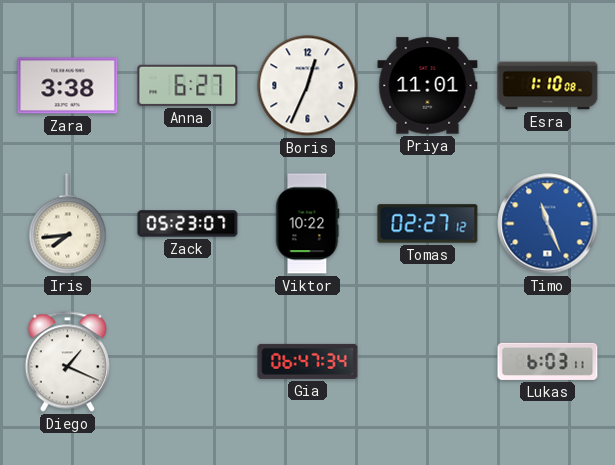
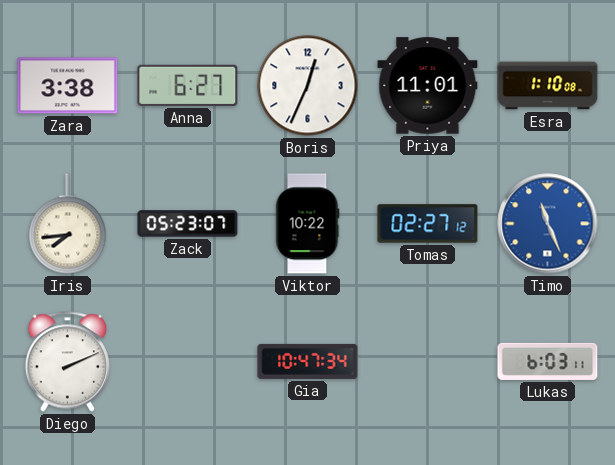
Diego: 1:19 -> 2:11
Gia: 06:47 -> 10:47
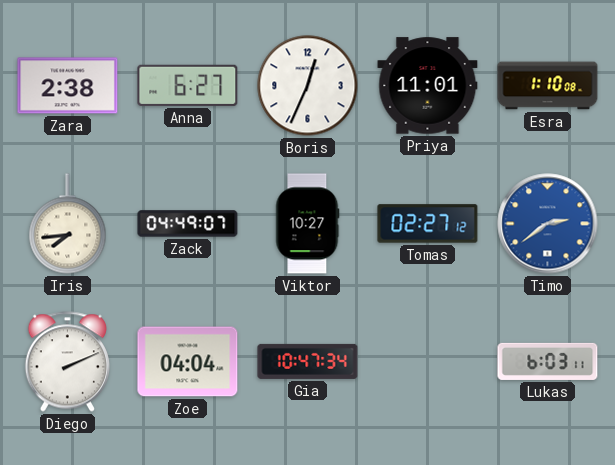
Zara: 3:38 -> 2:38
Zack: 05:23 -> 04:49
Viktor: 10:22 -> 10:27
Timo: 11:26 -> 2:39
Zoe: none -> 04:04
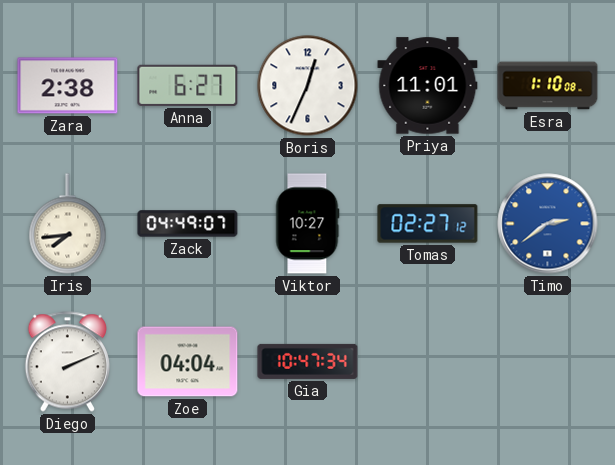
Lukas: 6:03 -> none
